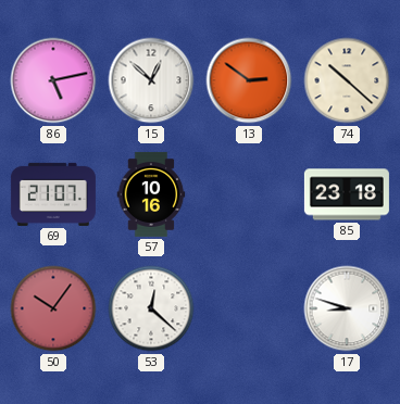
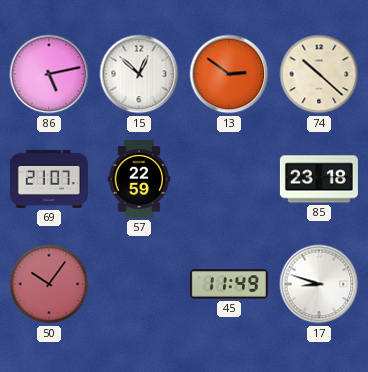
57: 10:16 -> 22:59
53: 12:22 -> none
45: none -> 11:49
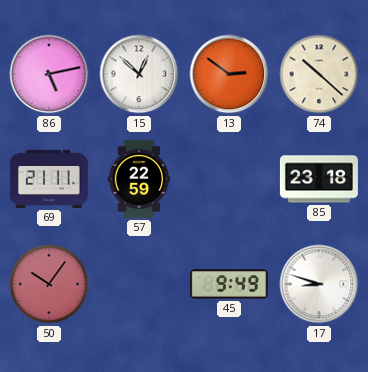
69: 21:07 -> 21:11
45: 11:49 -> 9:49
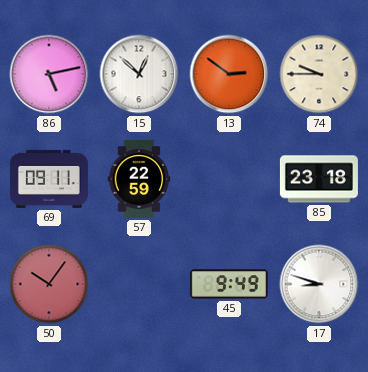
74: 10:22 -> 9:45
69: 21:11 -> 09:11
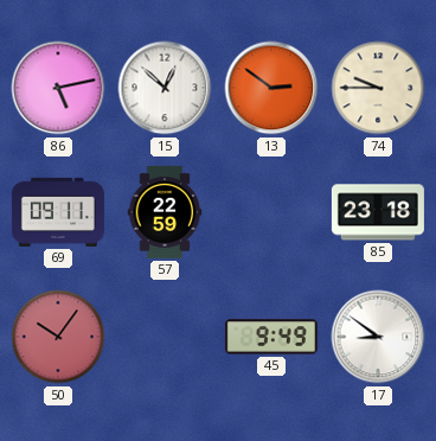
17: 8:48 -> 8:51
